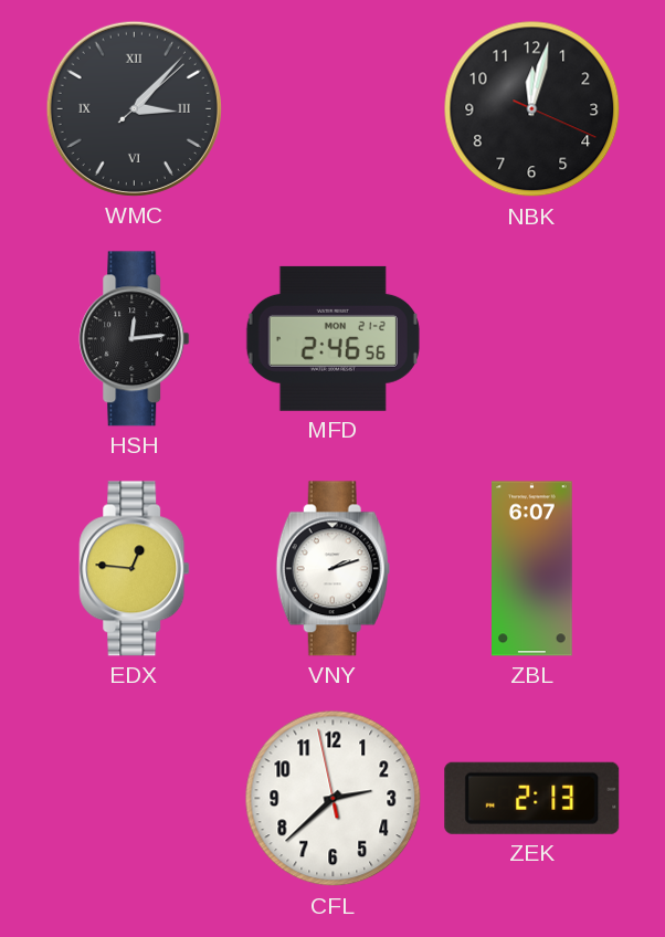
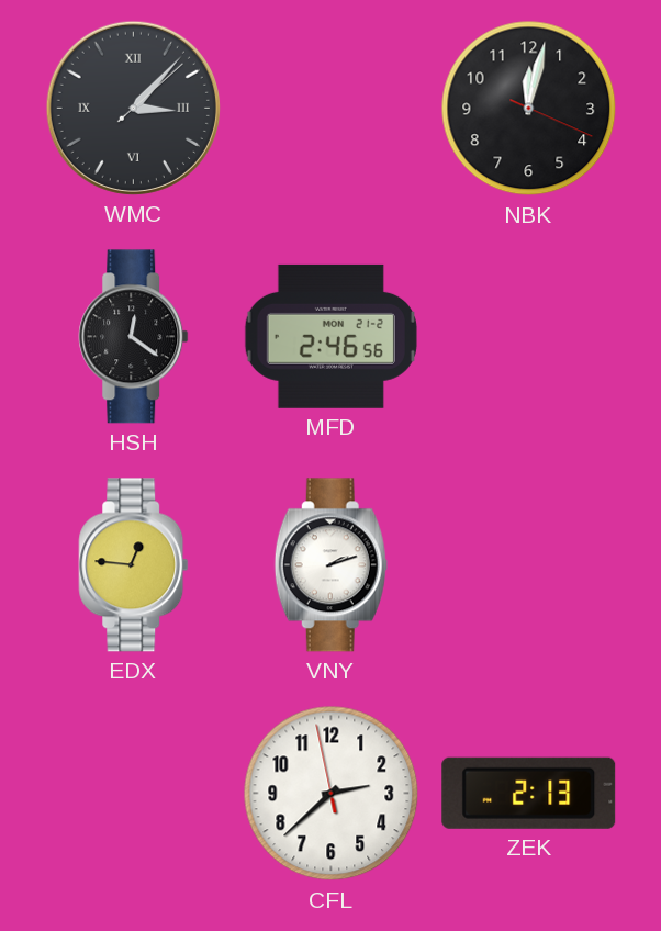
HSH: 12:14 -> 12:21
ZBL: 6:07 -> none
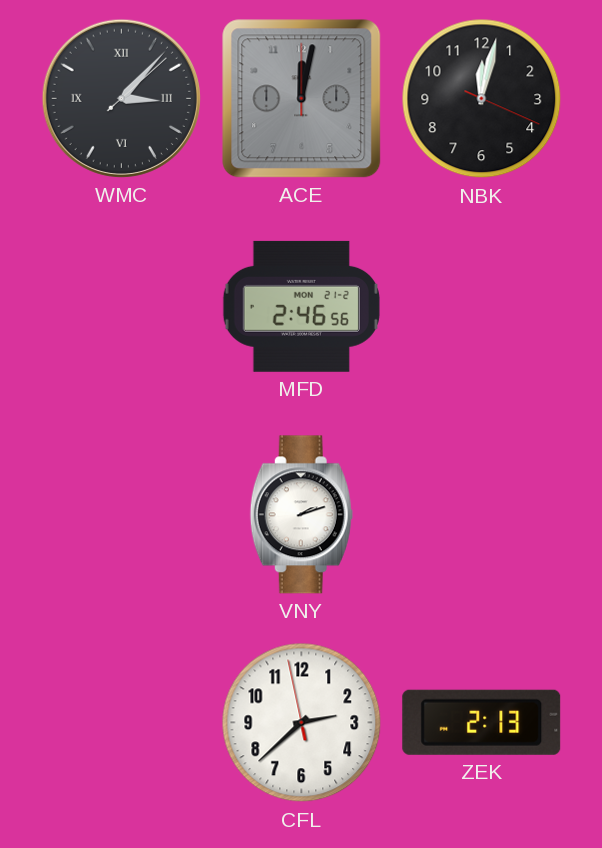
ACE: none -> 12:02
HSH: 12:21 -> none
EDX: 12:46 -> none
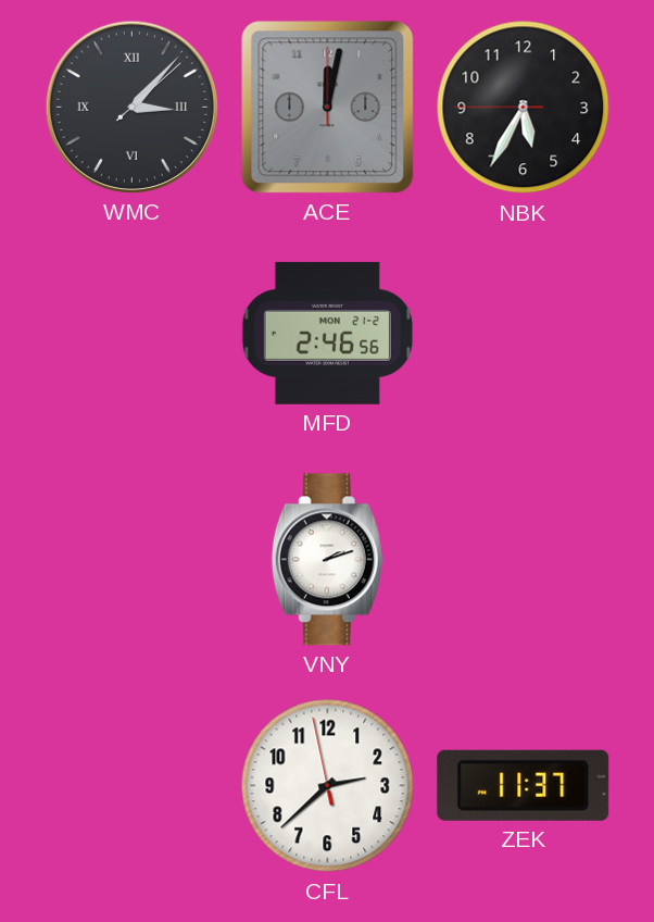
NBK: 12:02 -> 5:34
ZEK: 2:13 -> 11:37
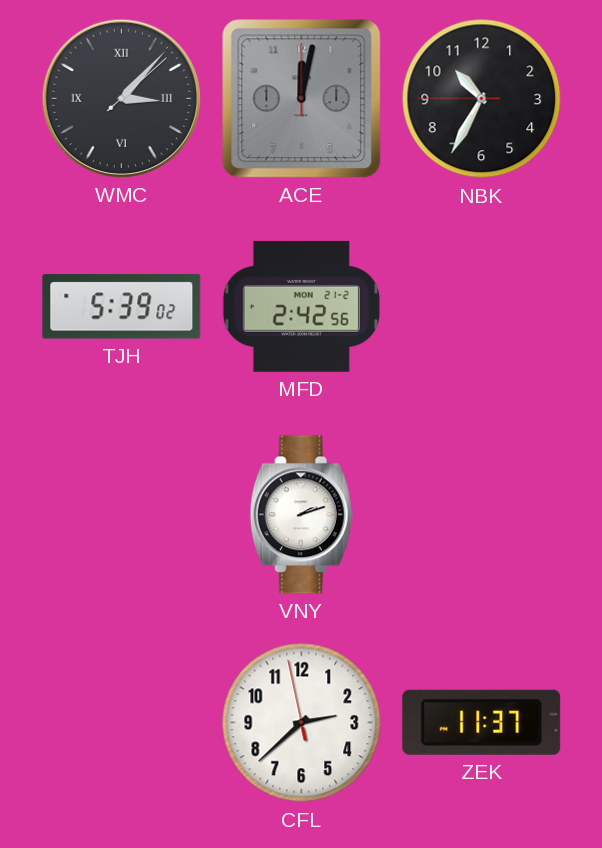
NBK: 5:34 -> 10:34
TJH: none -> 5:39
MFD: 2:46 -> 2:42
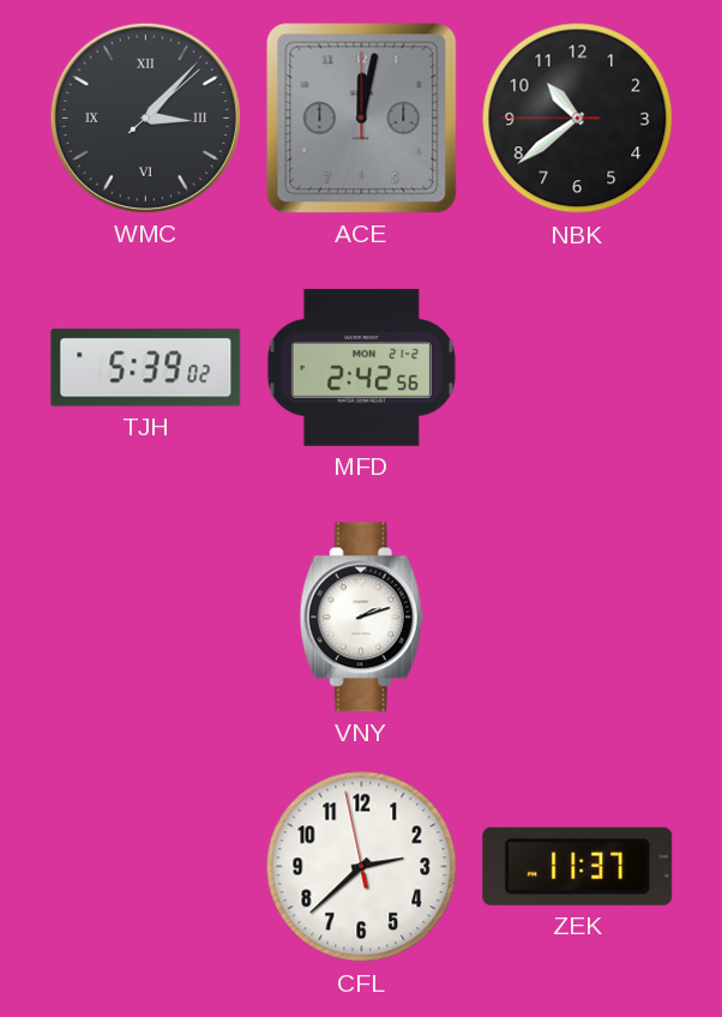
NBK: 10:34 -> 10:38
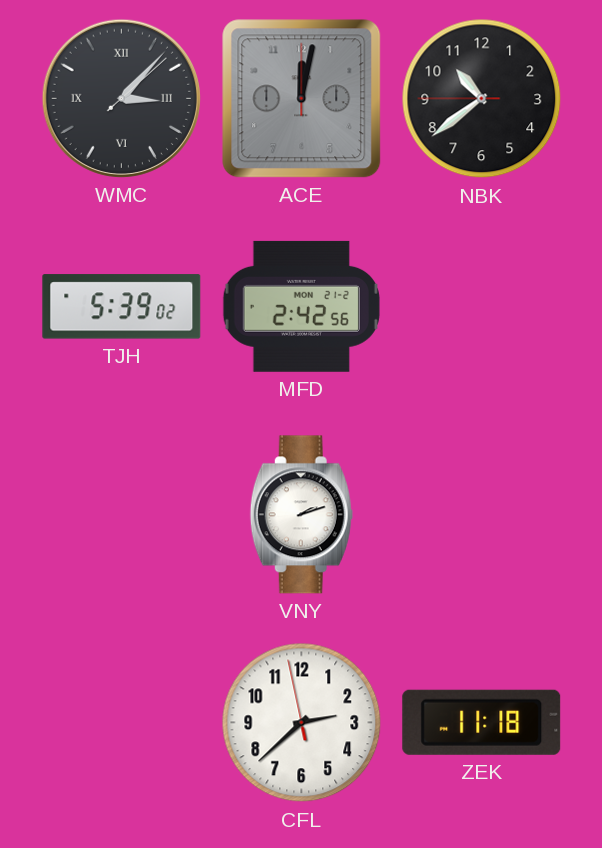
ZEK: 11:37 -> 11:18
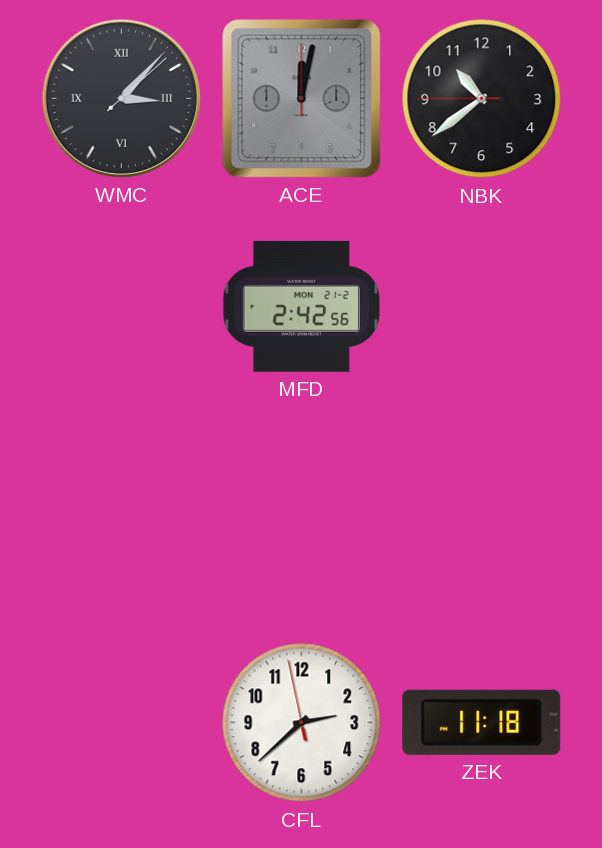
TJH: 5:39 -> none
VNY: 2:12 -> none
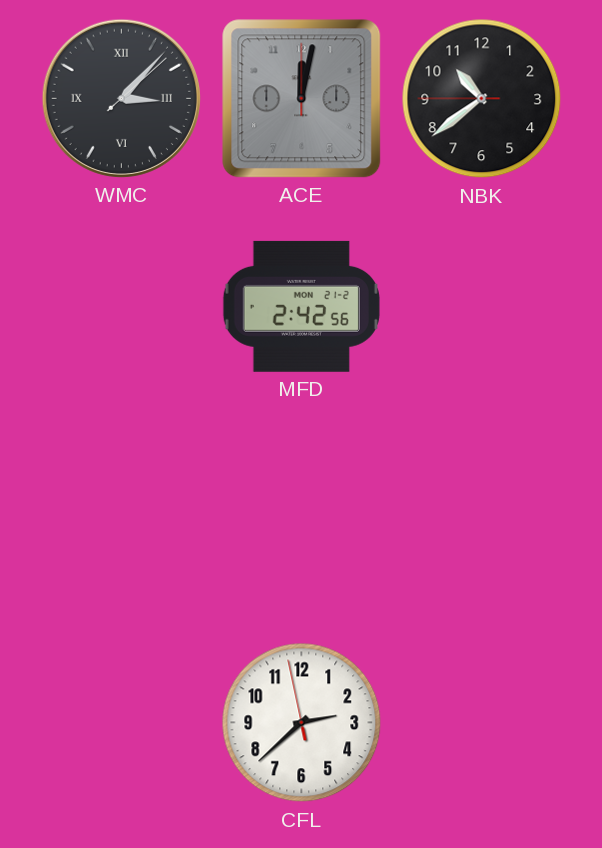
ZEK: 11:18 -> none
